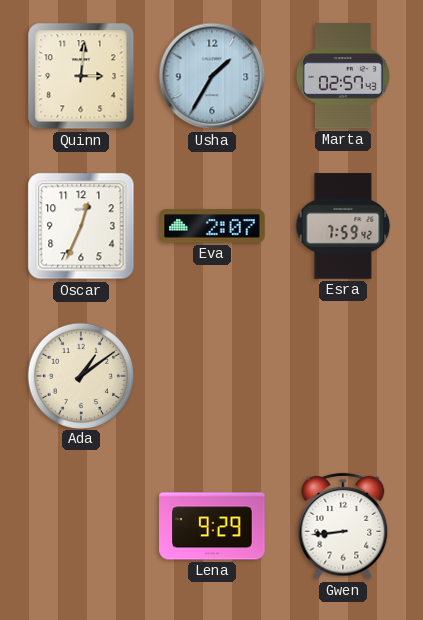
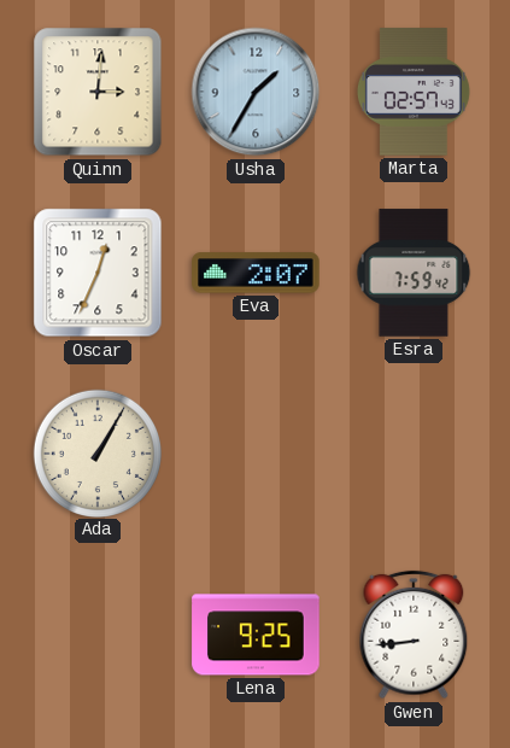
Ada: 1:09 -> 1:05
Lena: 9:29 -> 9:25
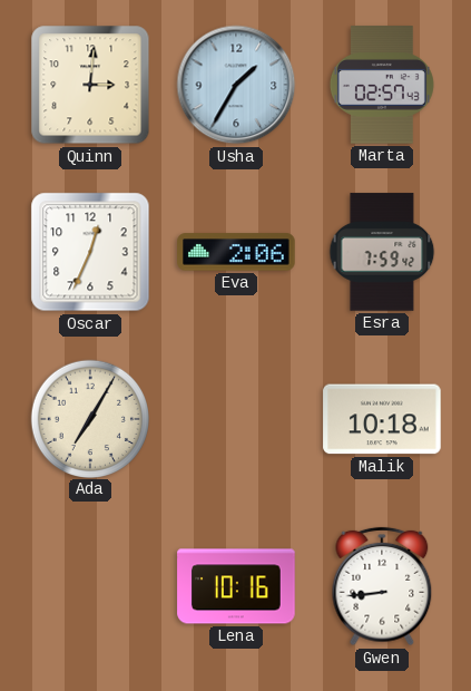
Eva: 2:07 -> 2:06
Ada: 1:05 -> 7:05
Malik: none -> 10:18
Lena: 9:25 -> 10:16
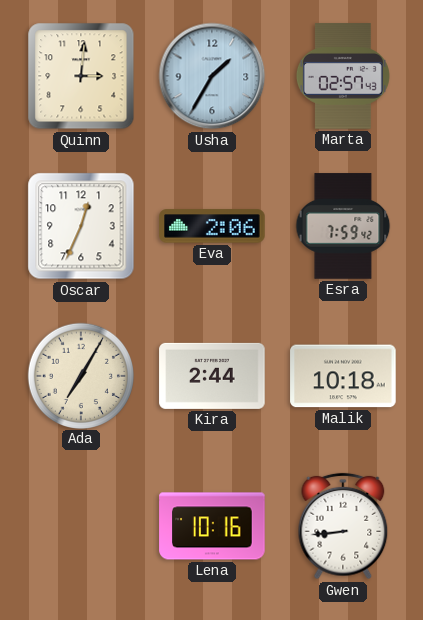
Kira: none -> 2:44
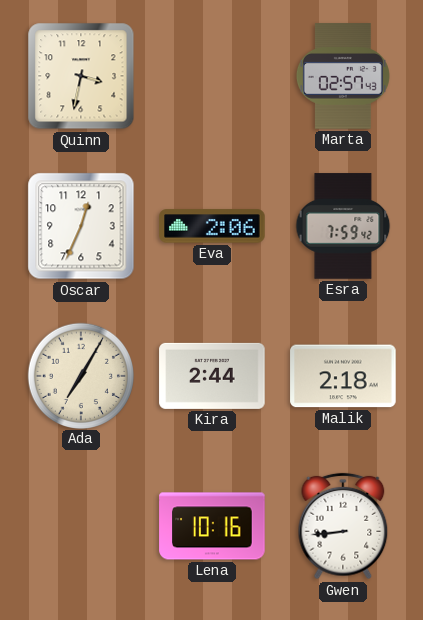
Quinn: 3:01 -> 3:32
Usha: 1:35 -> none
Malik: 10:18 -> 2:18
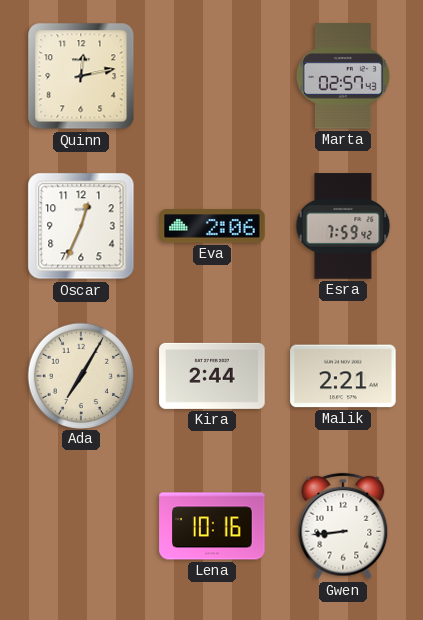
Quinn: 3:32 -> 12:13
Malik: 2:18 -> 2:21
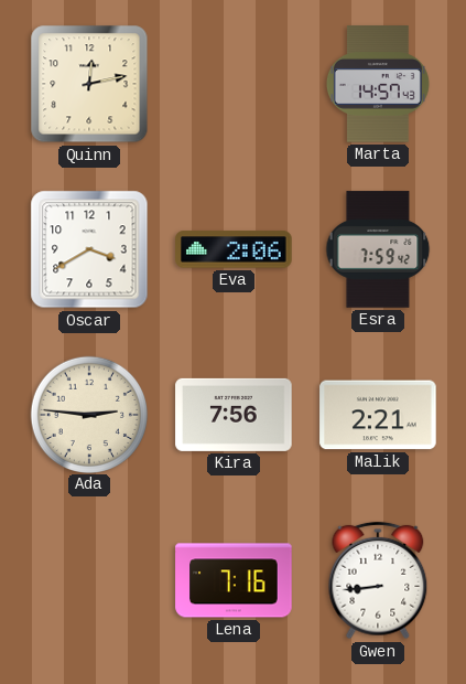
Marta: 02:57 -> 14:57
Oscar: 12:34 -> 3:40
Ada: 7:05 -> 2:46
Kira: 2:44 -> 7:56
Lena: 10:16 -> 7:16
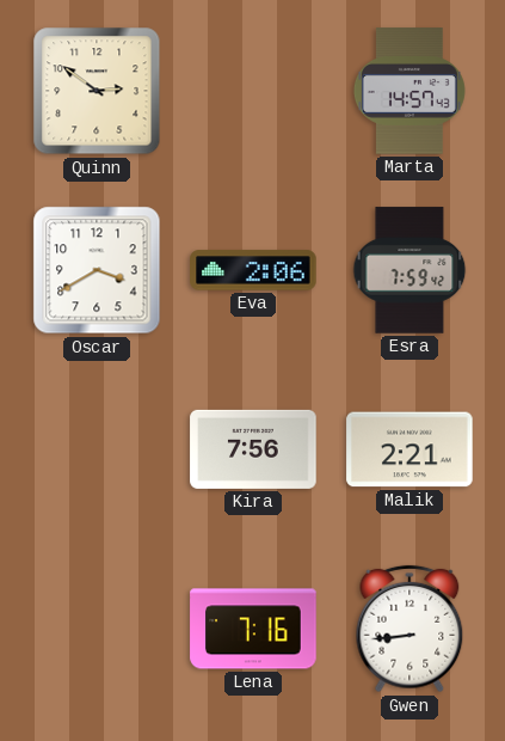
Quinn: 12:13 -> 2:51
Ada: 2:46 -> none
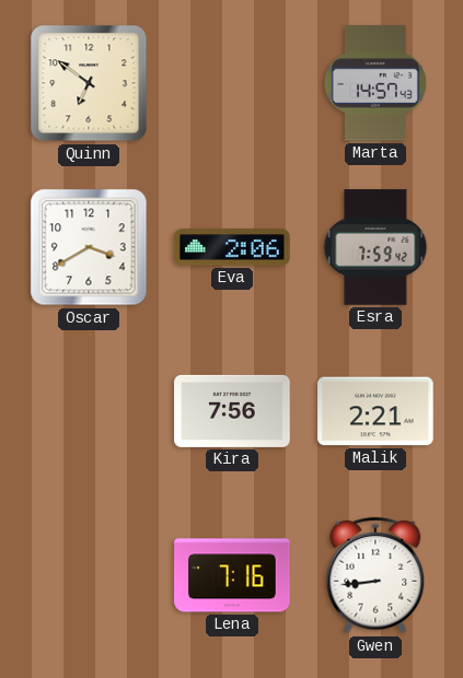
Quinn: 2:51 -> 6:51
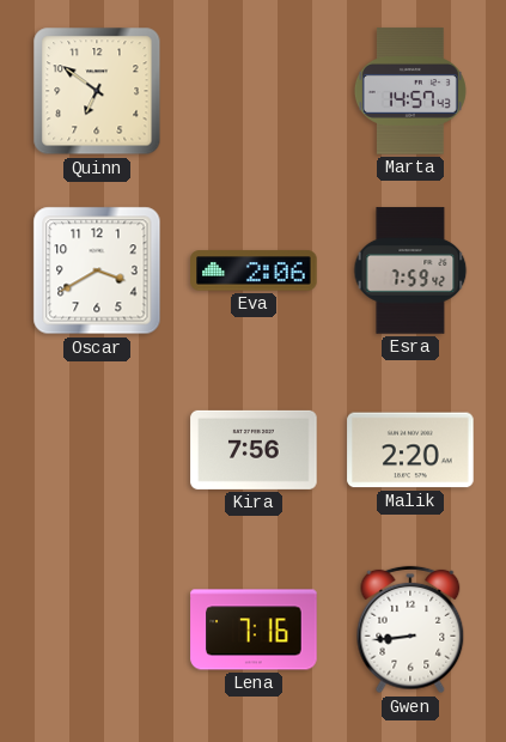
Malik: 2:21 -> 2:20
